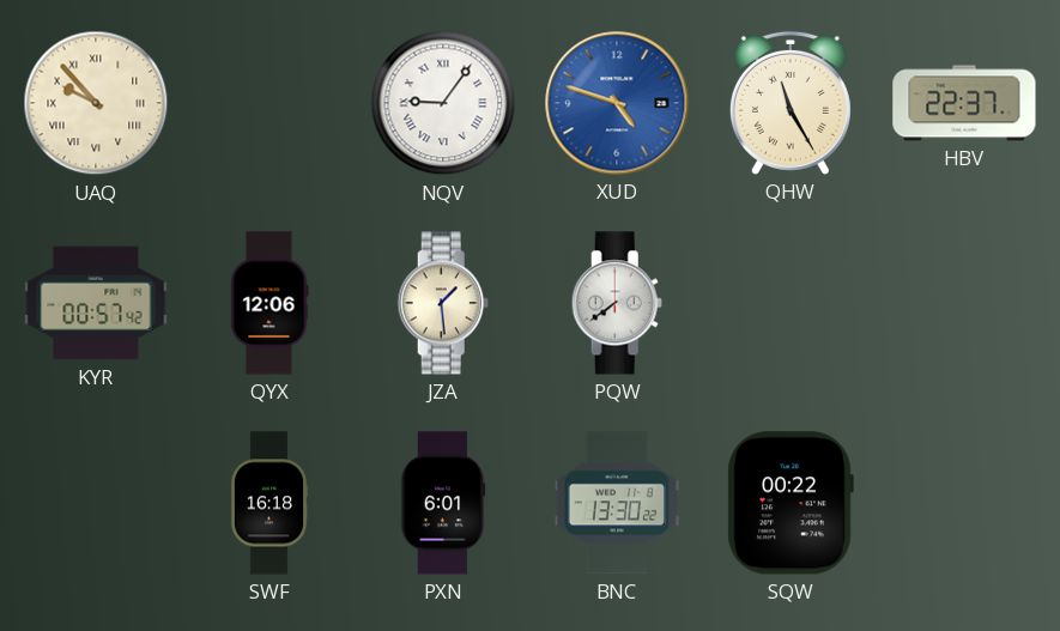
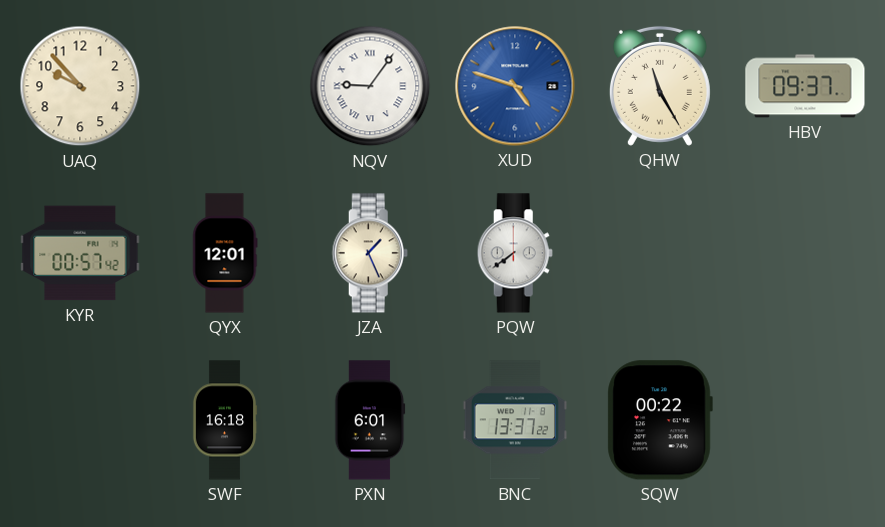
UAQ numerals: Roman -> Arabic
HBV: 22:37 -> 09:37
QYX: 12:06 -> 12:01
JZA: 1:29 -> 1:26
BNC: 13:30 -> 13:37
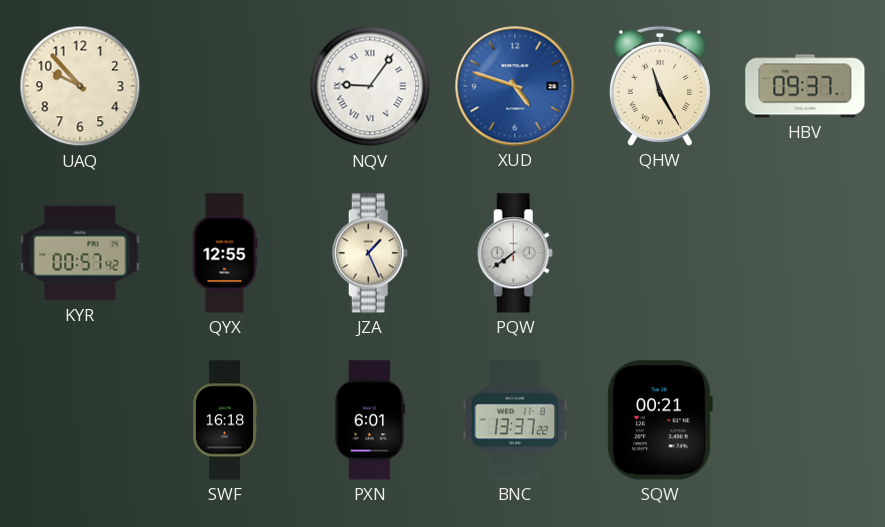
QYX: 12:01 -> 12:55
SQW: 00:22 -> 00:21
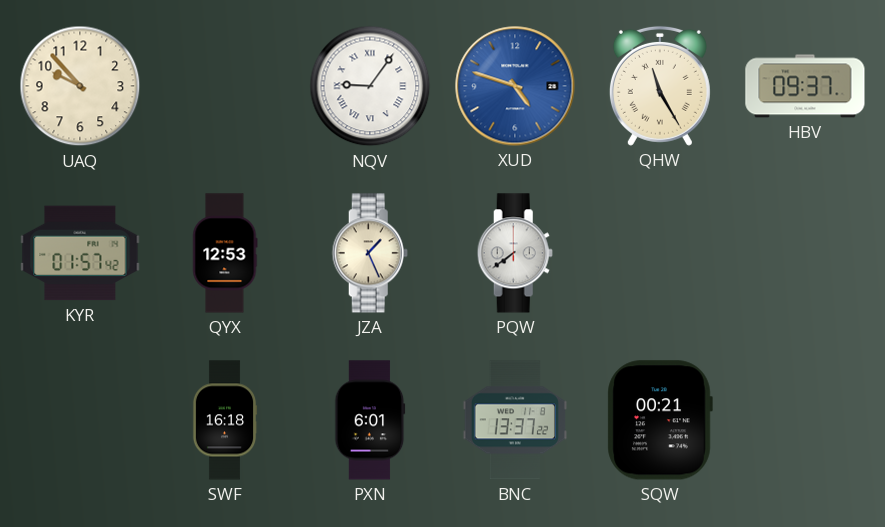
KYR: 00:57 -> 01:57
QYX: 12:55 -> 12:53
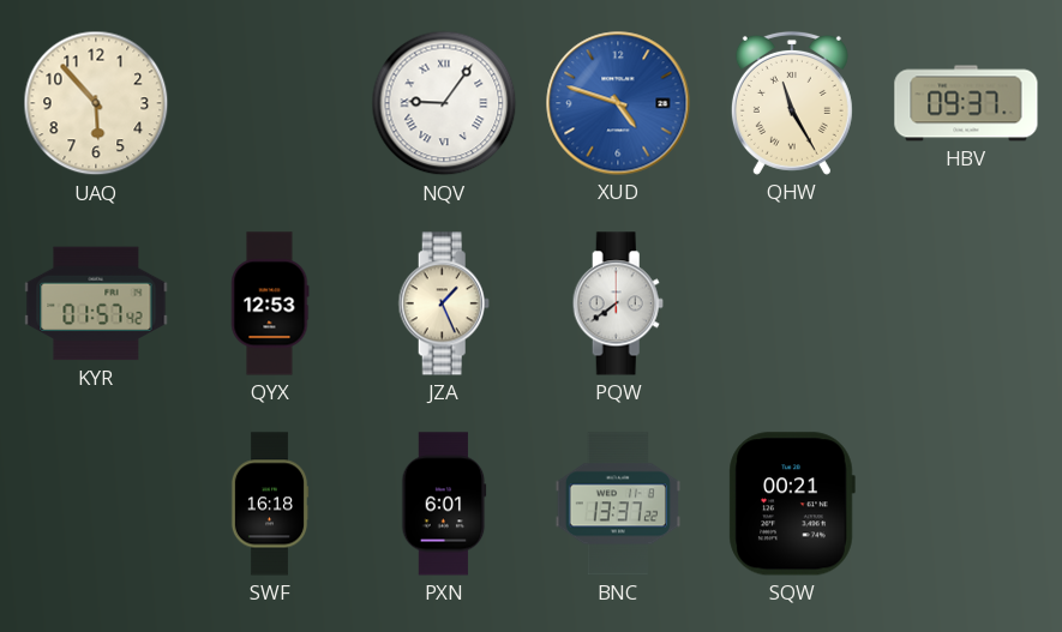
UAQ: 9:53 -> 5:53
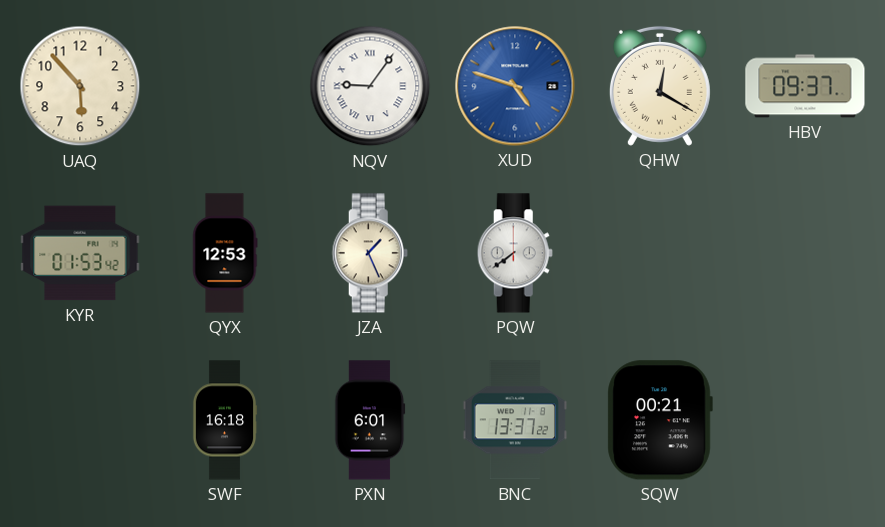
QHW: 11:25 -> 12:20
KYR: 01:57 -> 01:53
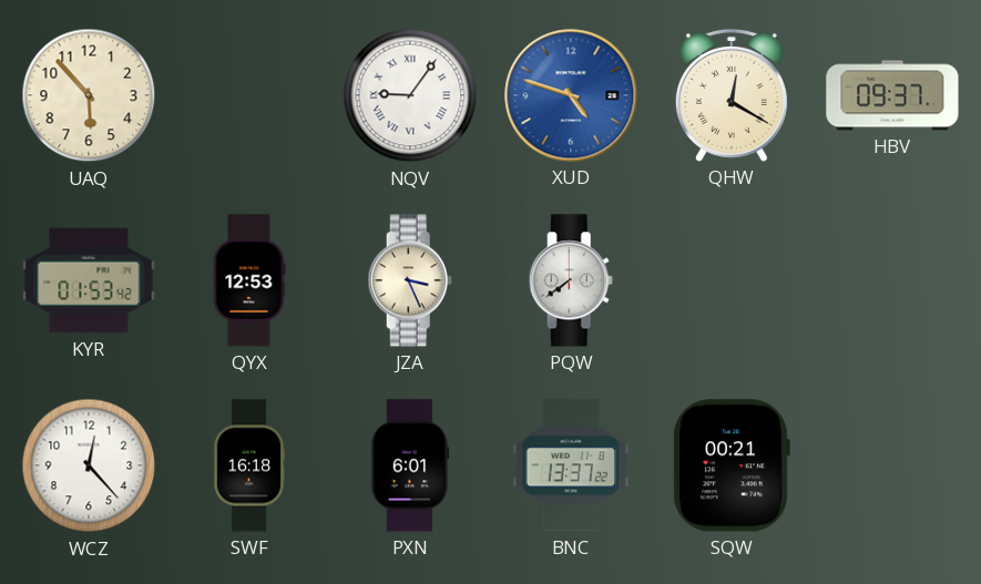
JZA: 1:26 -> 3:26
WCZ: none -> 12:23
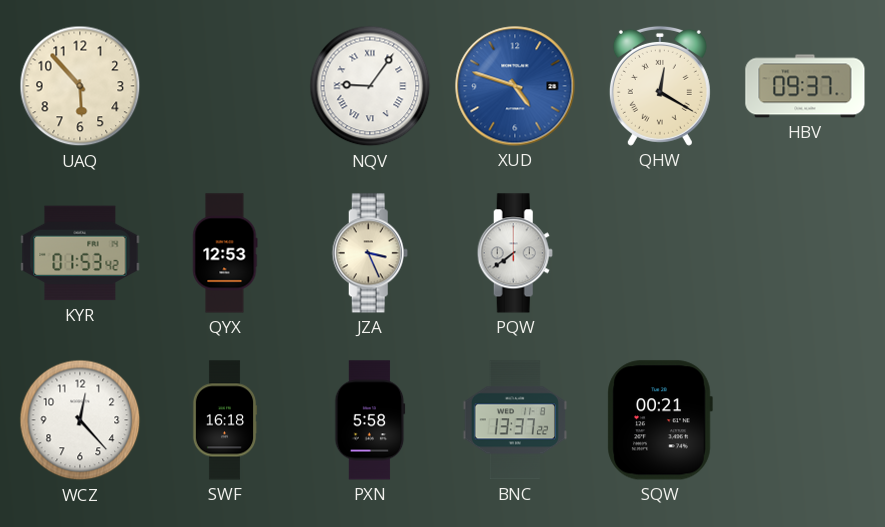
PXN: 6:01 -> 5:58
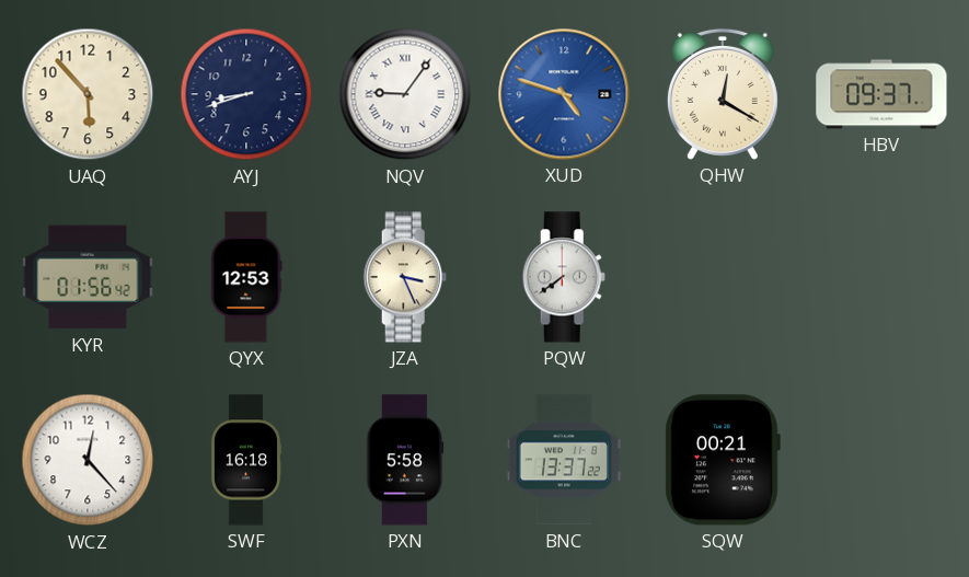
AYJ: none -> 8:42
KYR: 01:53 -> 01:56
